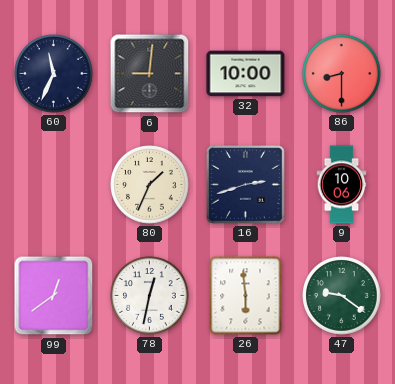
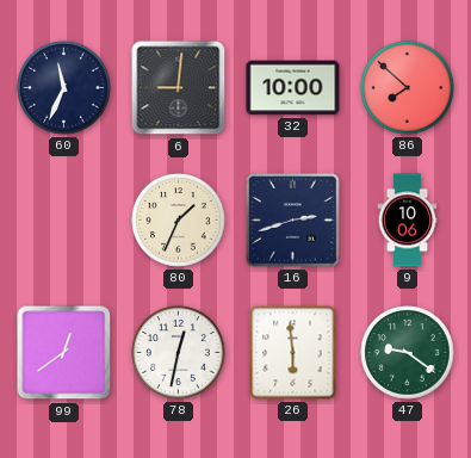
86: 8:30 -> 7:52
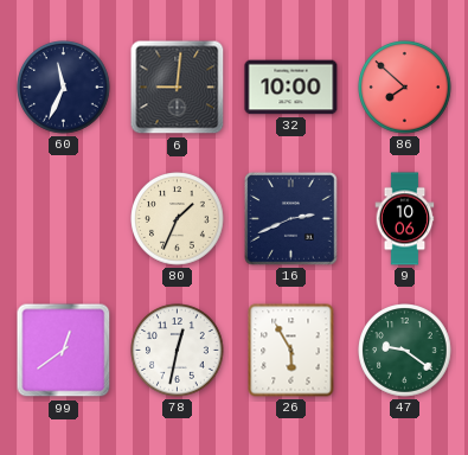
16: 2:42 -> 2:41
26: 5:59 -> 5:55
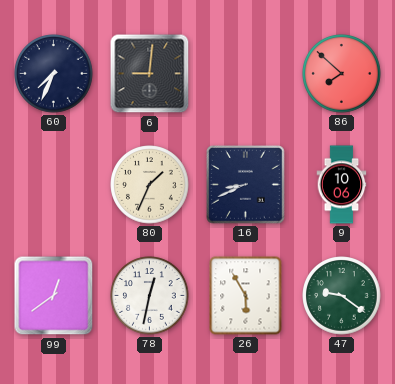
60: 11:34 -> 7:34
32: 10:00 -> none
16: 2:41 -> 8:41
